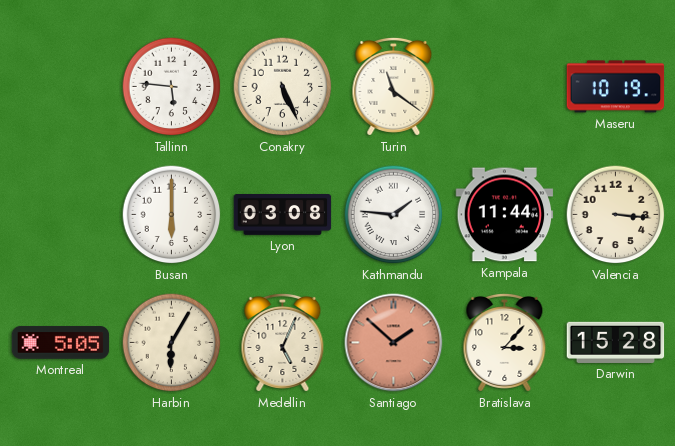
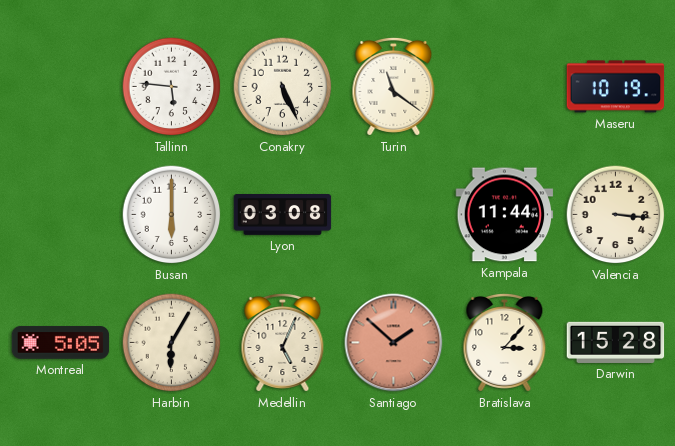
Kathmandu: 1:46 -> none
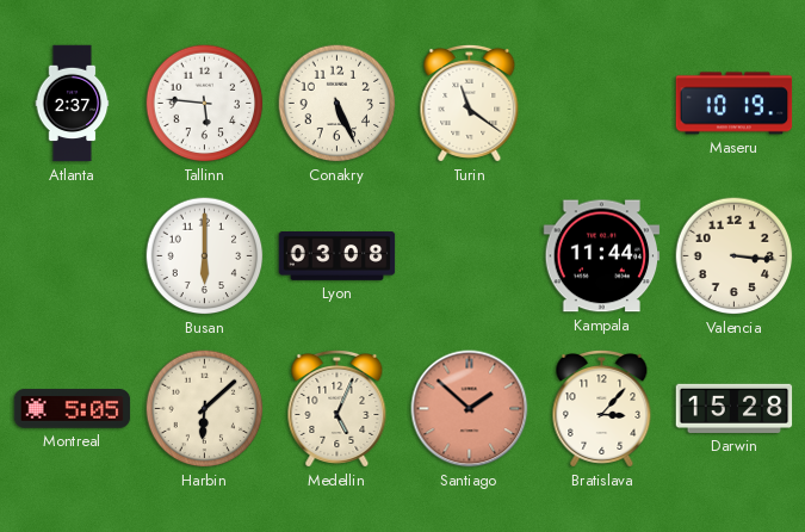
Atlanta: none -> 2:37
Harbin: 6:05 -> 6:08
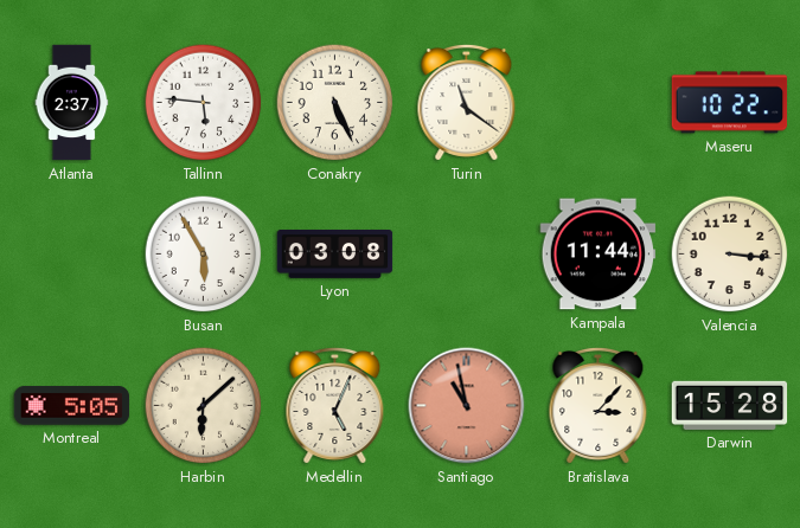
Maseru: 10:19 -> 10:22
Busan: 6:00 -> 5:55
Santiago: 1:52 -> 10:58
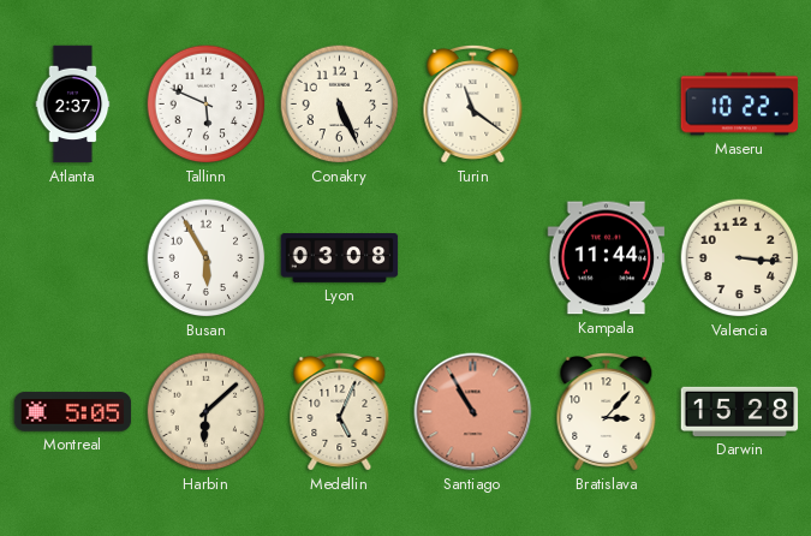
Tallinn: 5:46 -> 5:49
Santiago: 10:58 -> 10:55
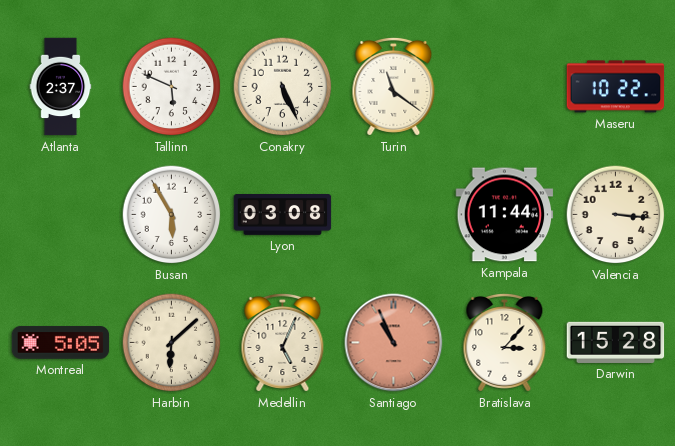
Santiago: 10:55 -> 10:56
